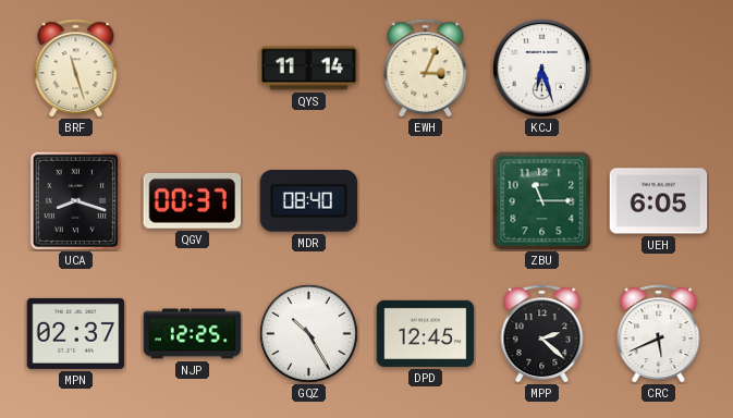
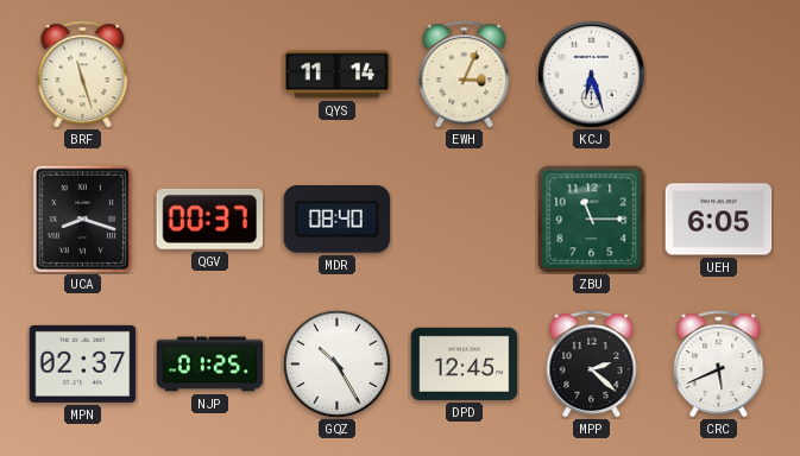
NJP: 12:25 -> 01:25
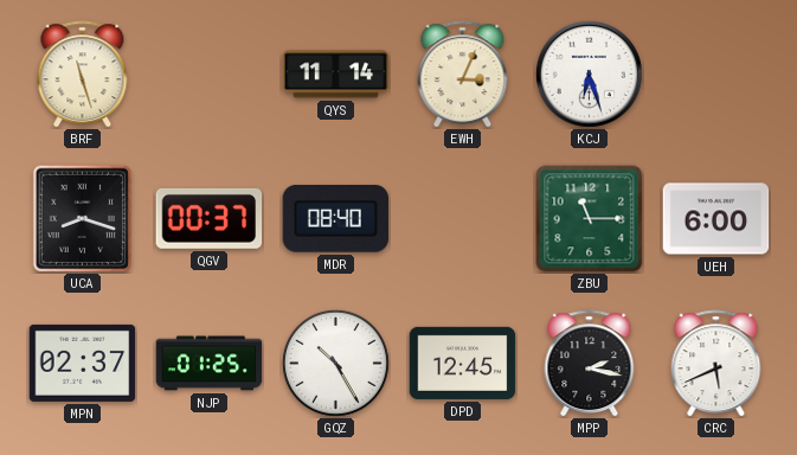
UEH: 6:05 -> 6:00
MPP: 2:22 -> 2:17
